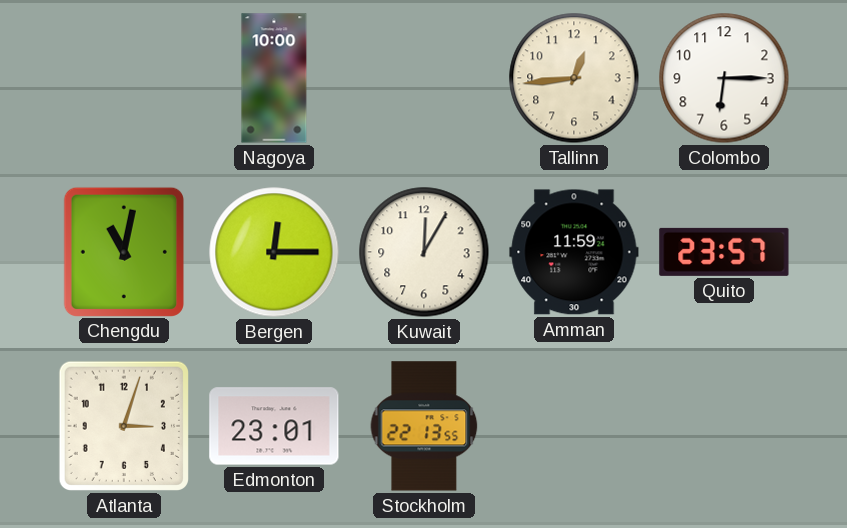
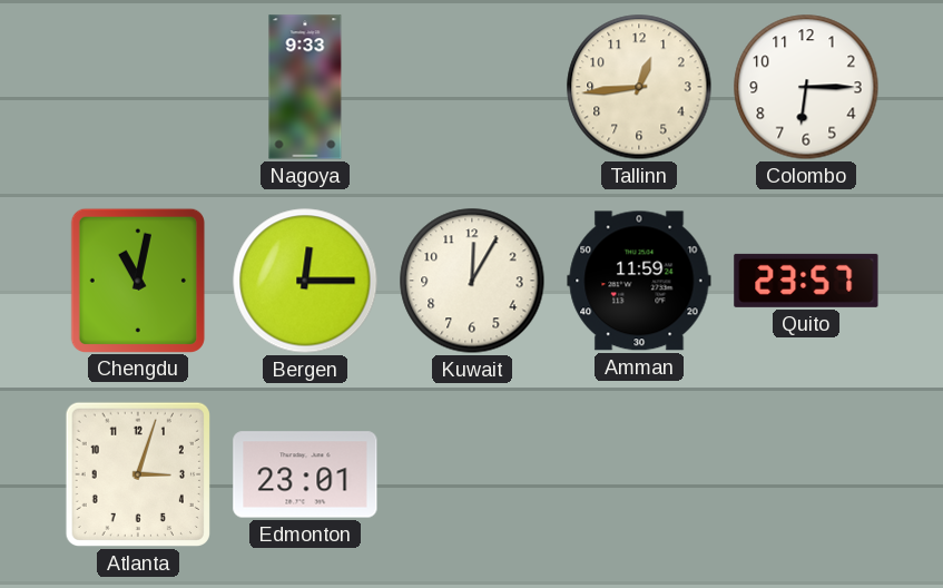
Nagoya: 10:00 -> 9:33
Stockholm: 22:13 -> none
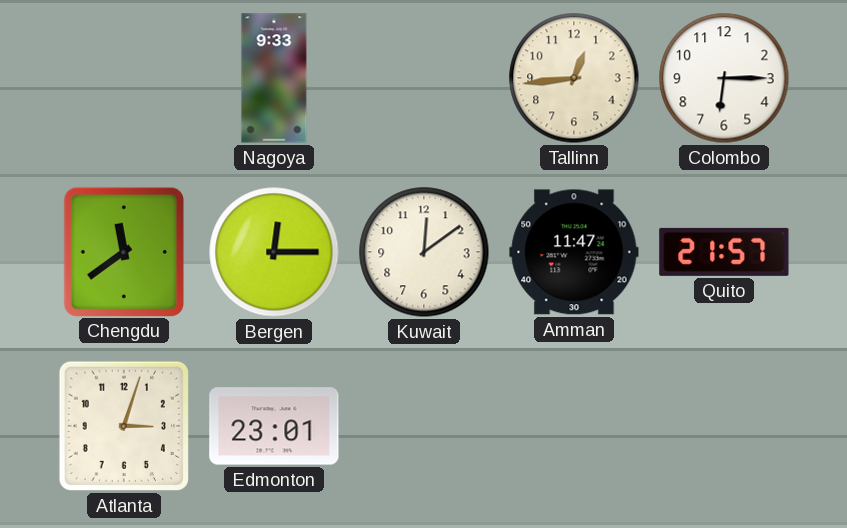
Chengdu: 11:02 -> 11:39
Kuwait: 12:05 -> 12:09
Amman: 11:59 -> 11:47
Quito: 23:57 -> 21:57
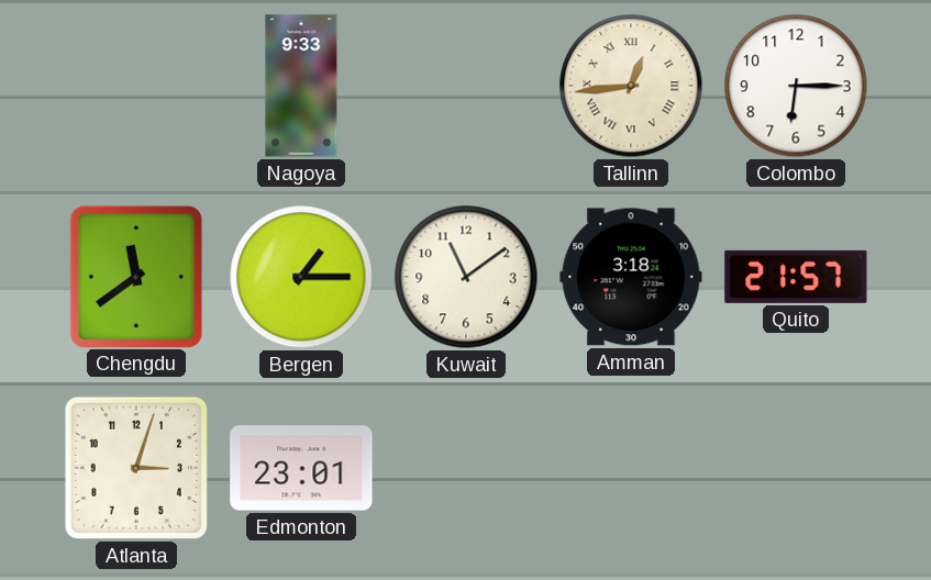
Tallinn numerals: Arabic -> Roman
Bergen: 12:15 -> 1:15
Kuwait: 12:09 -> 11:09
Amman: 11:47 -> 3:18
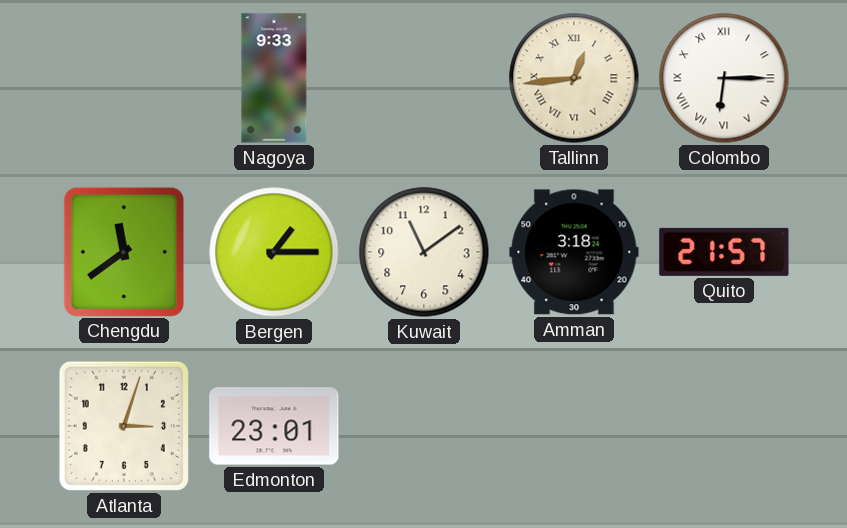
Colombo numerals: Arabic -> Roman
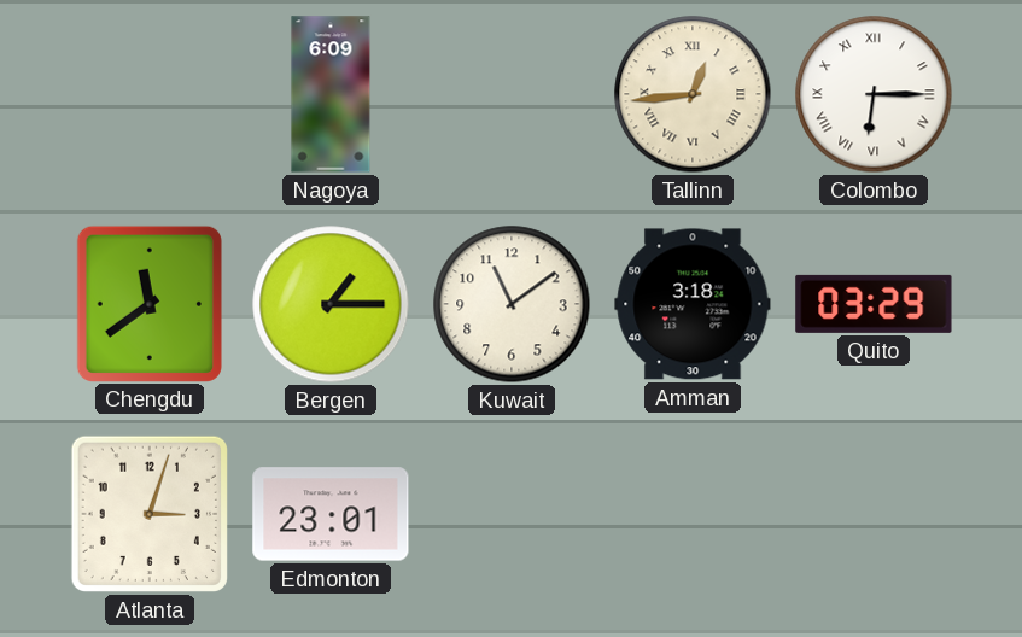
Nagoya: 9:33 -> 6:09
Quito: 21:57 -> 03:29
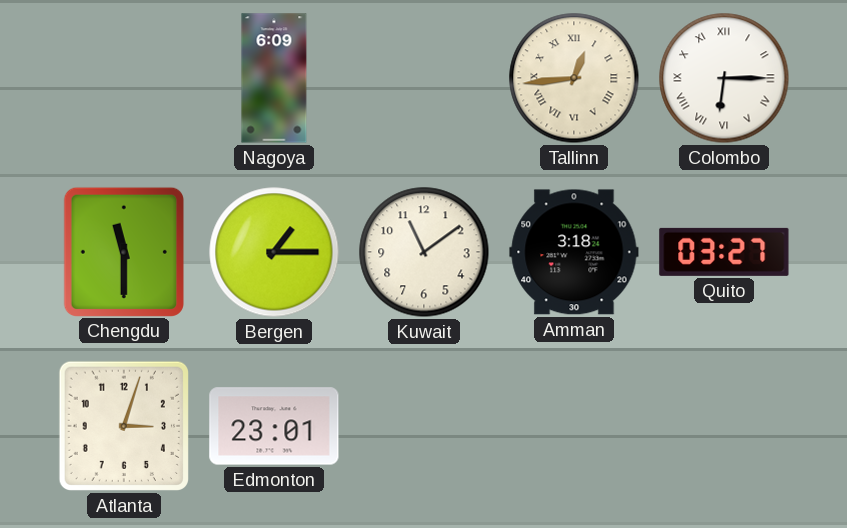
Chengdu: 11:39 -> 11:30
Quito: 03:29 -> 03:27
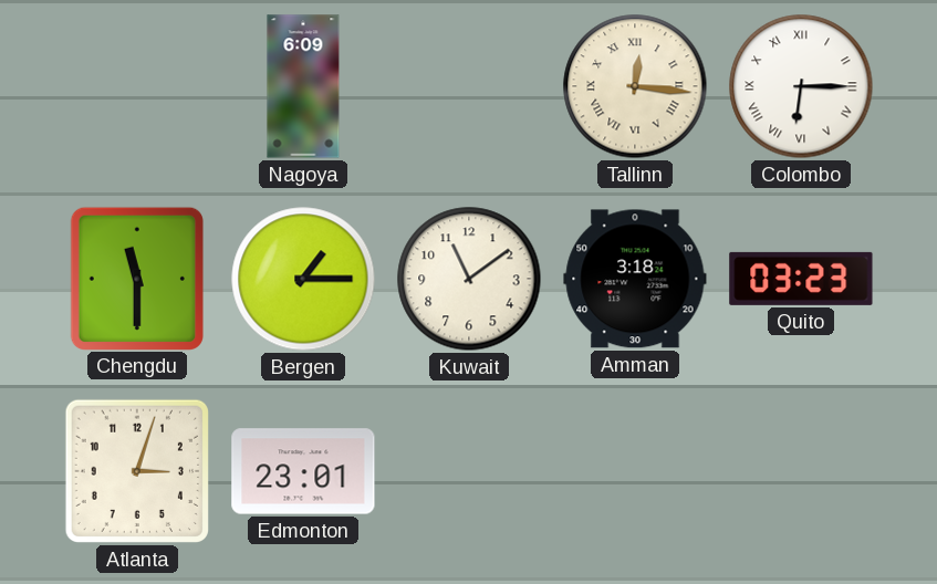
Tallinn: 12:44 -> 12:16
Quito: 03:27 -> 03:23
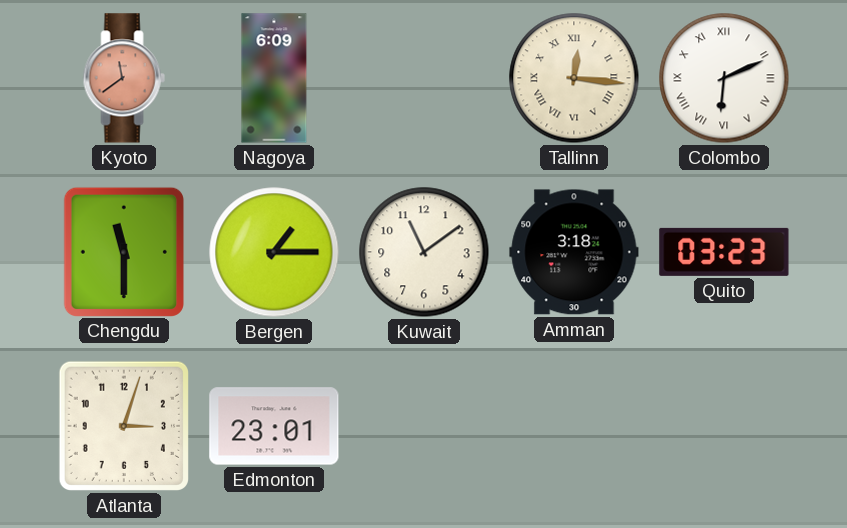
Kyoto: none -> 11:39
Colombo: 6:15 -> 6:11
